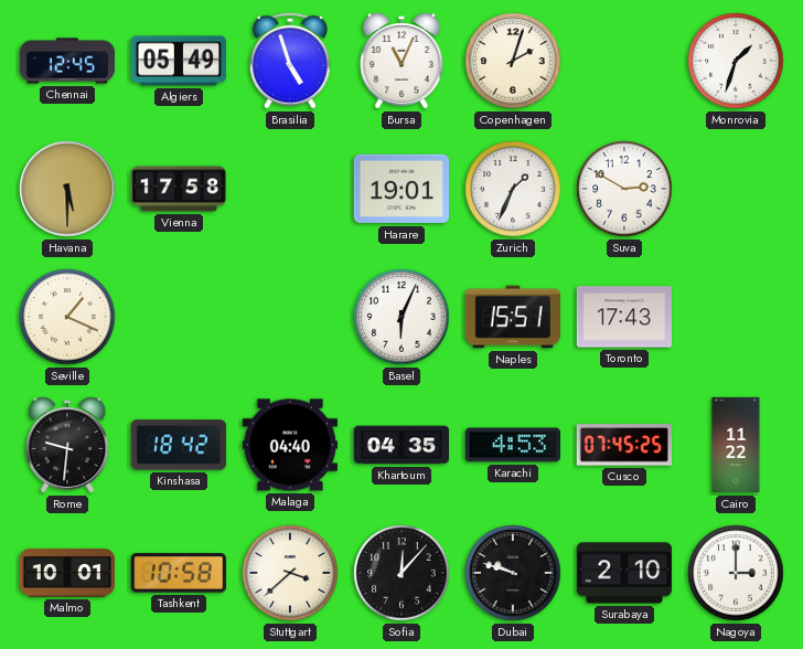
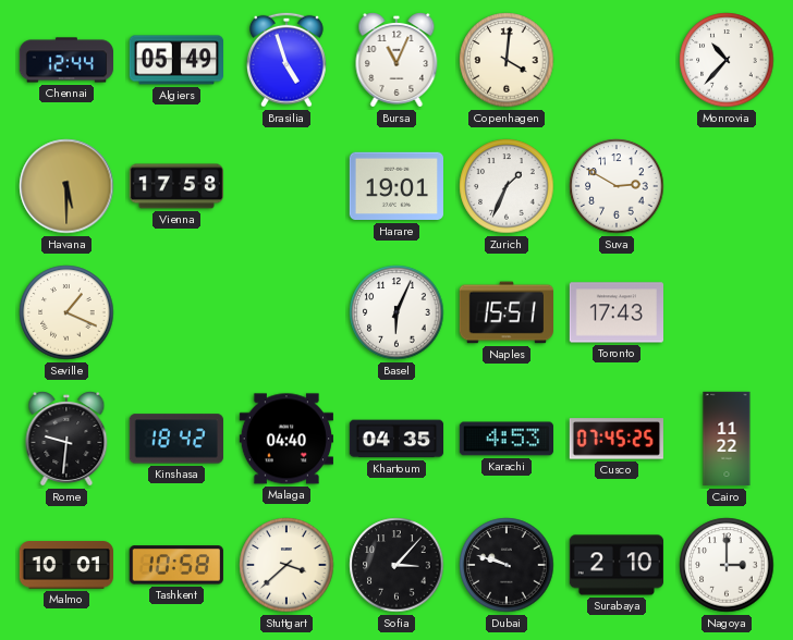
Chennai: 12:45 -> 12:44
Copenhagen: 2:03 -> 4:01
Monrovia: 1:33 -> 10:37
Sofia: 12:07 -> 3:07
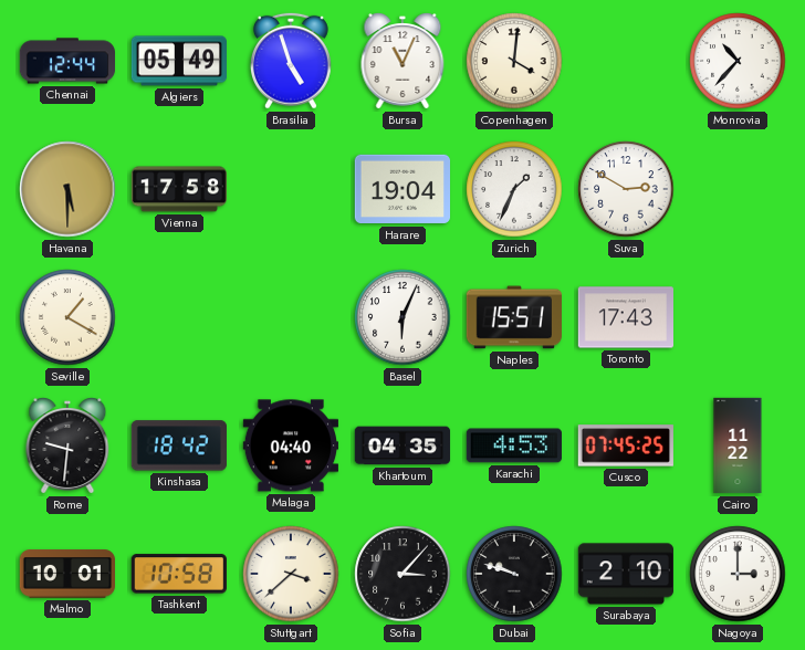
Harare: 19:01 -> 19:04
Seville: 1:19 -> 1:20
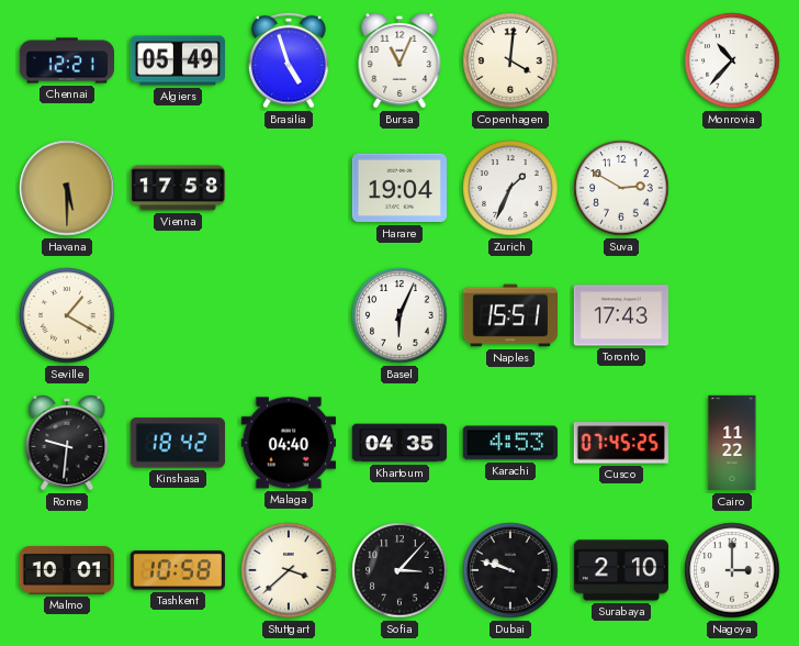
Chennai: 12:44 -> 12:21
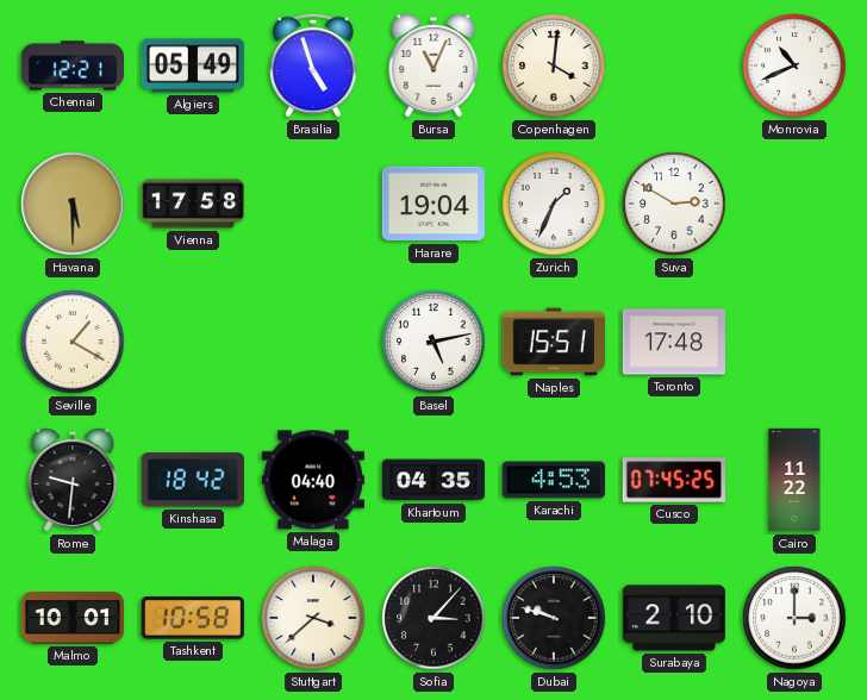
Monrovia: 10:37 -> 10:41
Basel: 6:04 -> 5:13
Toronto: 17:43 -> 17:48
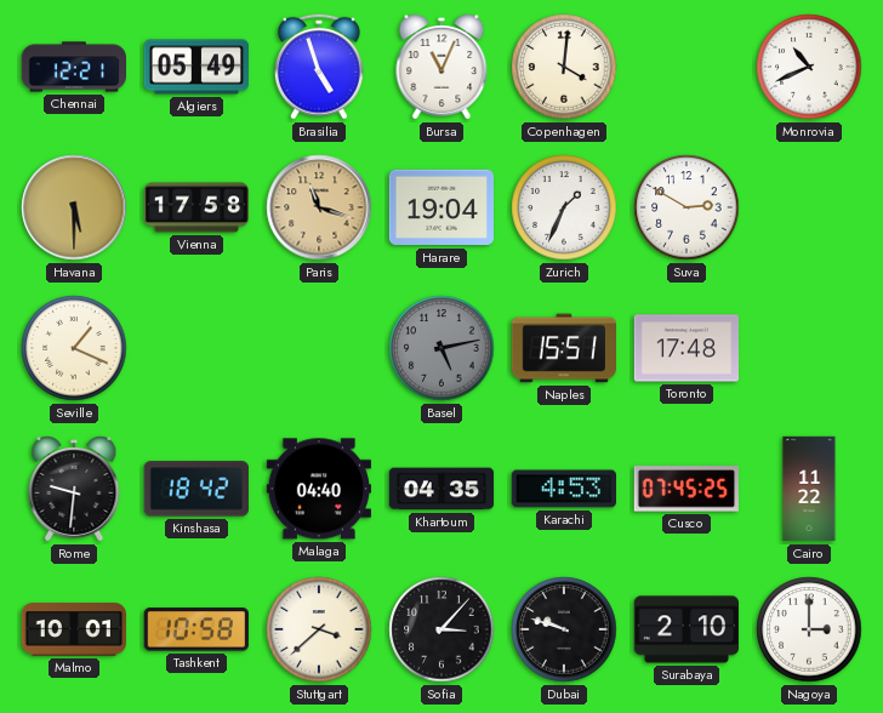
Paris: none -> 11:18
Seville: 1:20 -> 1:19
Basel dial: white -> grey
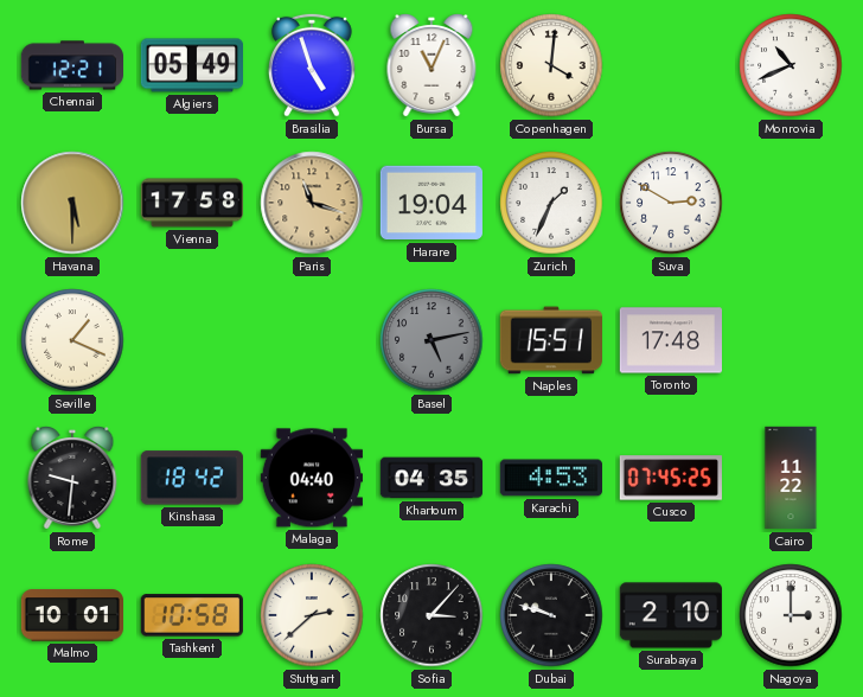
Stuttgart: 3:38 -> 2:38
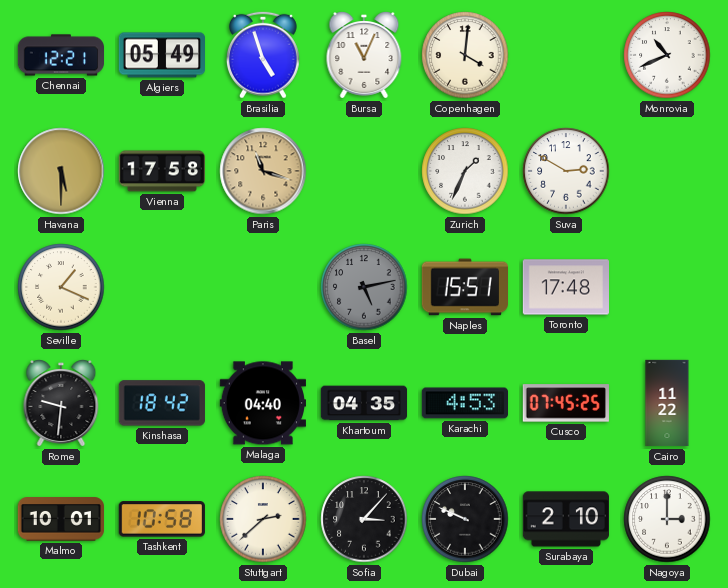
Harare: 19:04 -> none
Dubai: 9:48 -> 9:49
